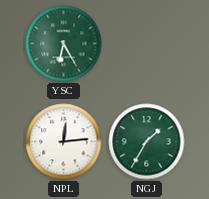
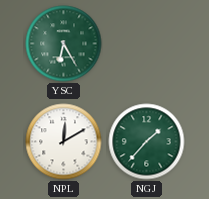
NPL: 12:14 -> 12:10
NGJ: 1:35 -> 1:37
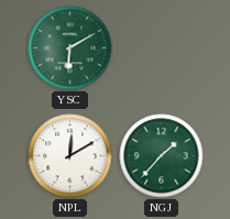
YSC: 6:25 -> 6:10
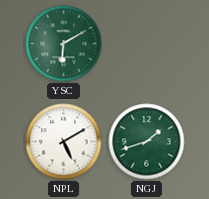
NPL: 12:10 -> 5:10
NGJ: 1:37 -> 1:42
